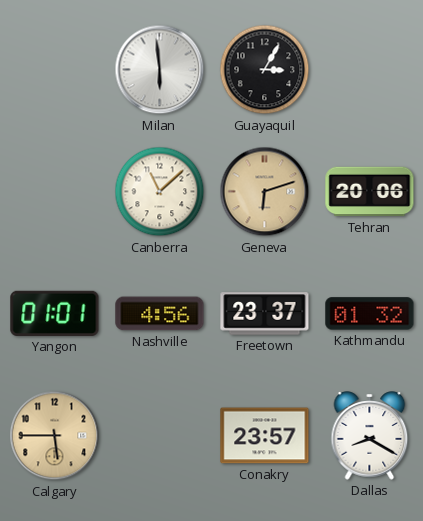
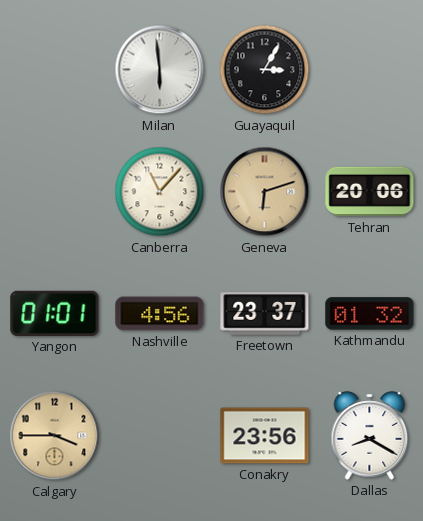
Canberra: 11:08 -> 11:07
Calgary: 5:45 -> 3:45
Conakry: 23:57 -> 23:56
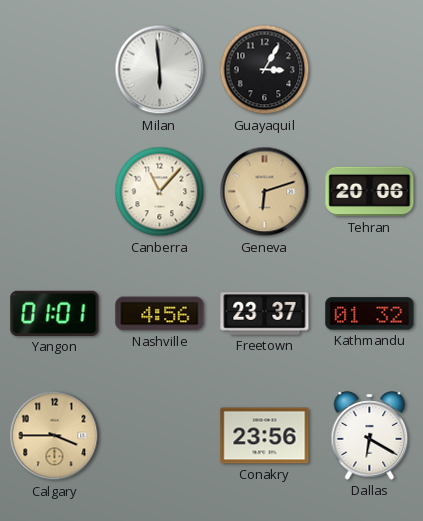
Dallas: 8:20 -> 6:20
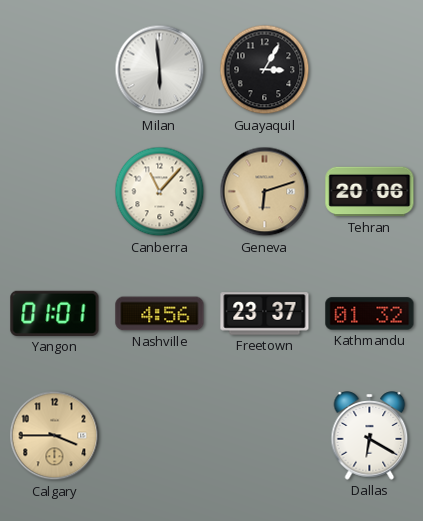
Conakry: 23:56 -> none
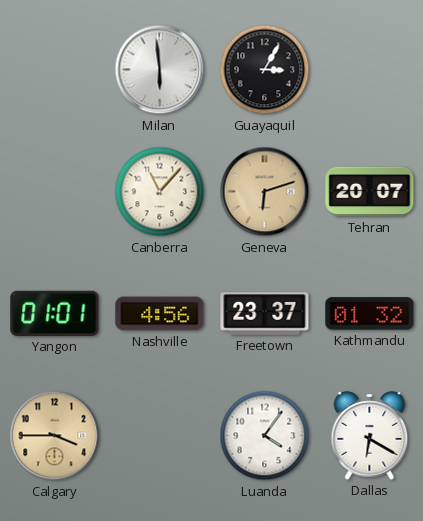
Tehran: 20:06 -> 20:07
Luanda: none -> 4:06
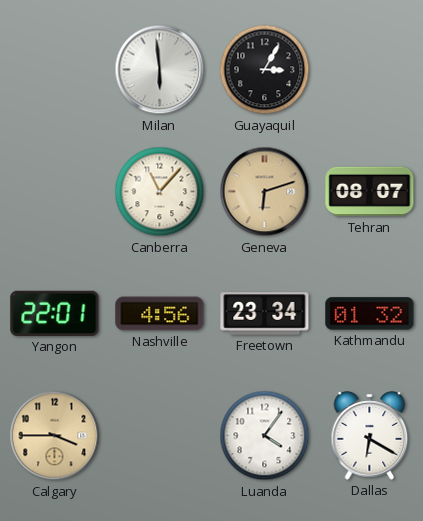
Tehran: 20:07 -> 08:07
Yangon: 01:01 -> 22:01
Freetown: 23:37 -> 23:34
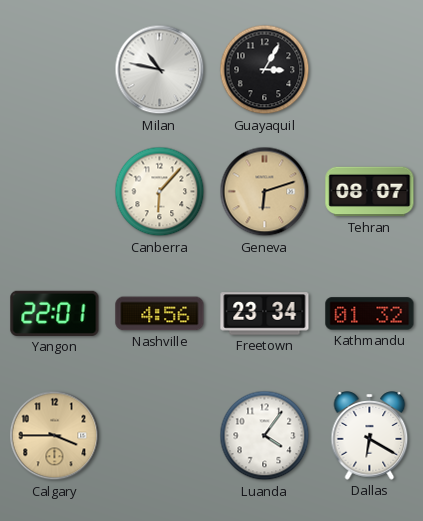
Milan: 5:59 -> 10:47
Canberra: 11:07 -> 6:07
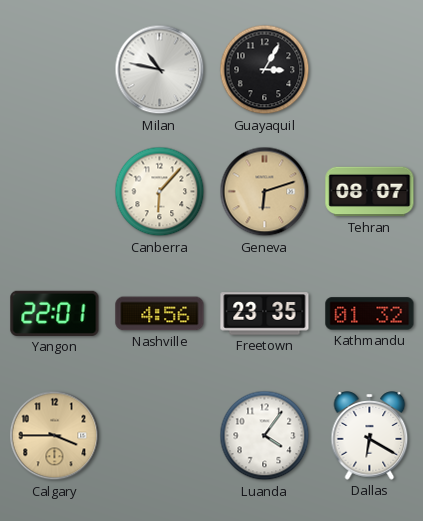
Freetown: 23:34 -> 23:35
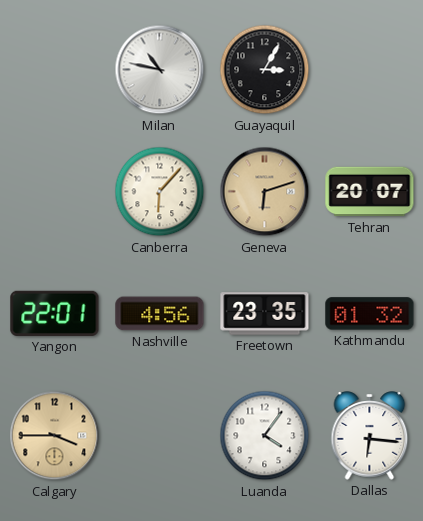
Tehran: 08:07 -> 20:07
Dallas: 6:20 -> 6:16
